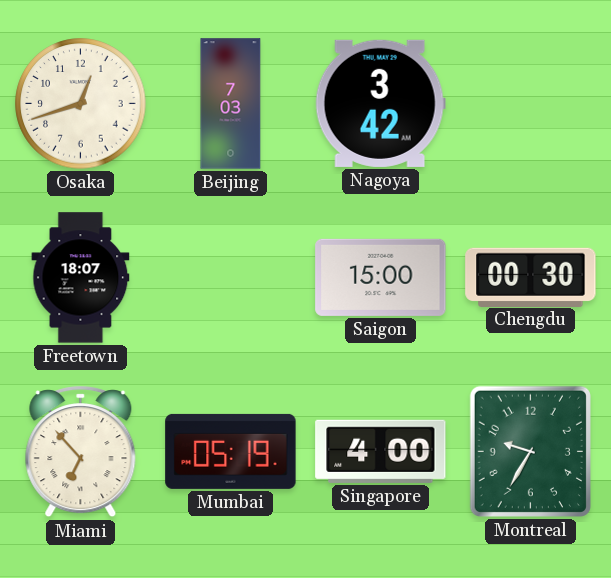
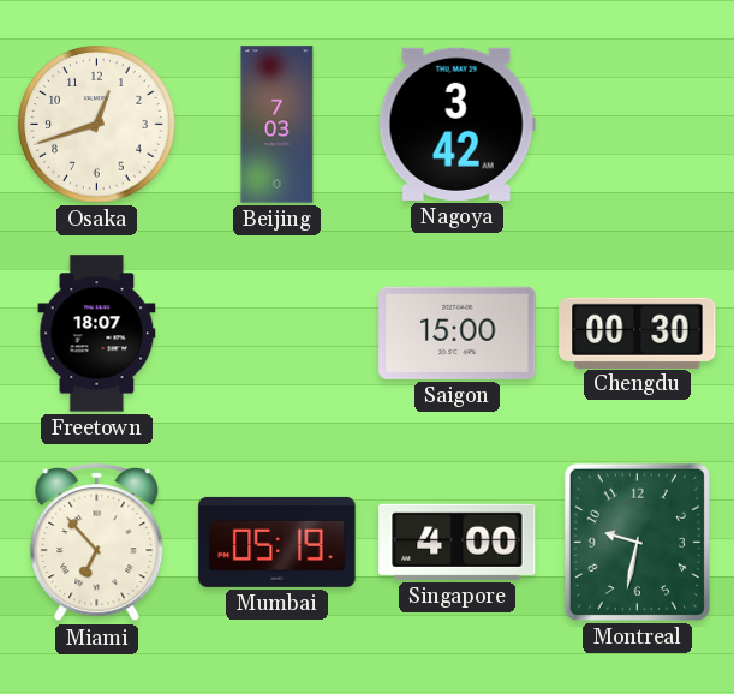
Montreal: 9:35 -> 9:32
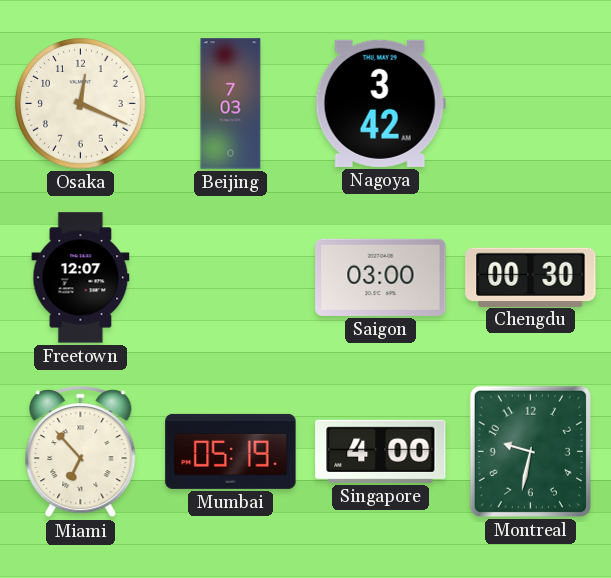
Osaka: 12:42 -> 12:19
Freetown: 18:07 -> 12:07
Saigon: 15:00 -> 03:00
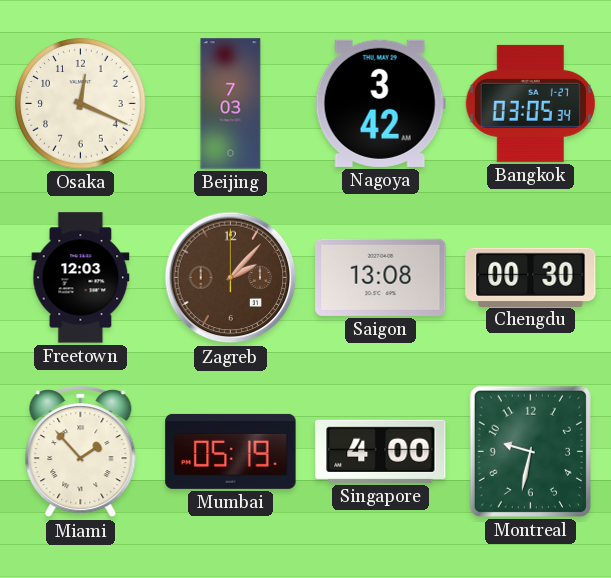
Bangkok: none -> 03:05
Freetown: 12:07 -> 12:03
Zagreb: none -> 2:07
Saigon: 03:00 -> 13:08
Miami: 6:53 -> 1:53
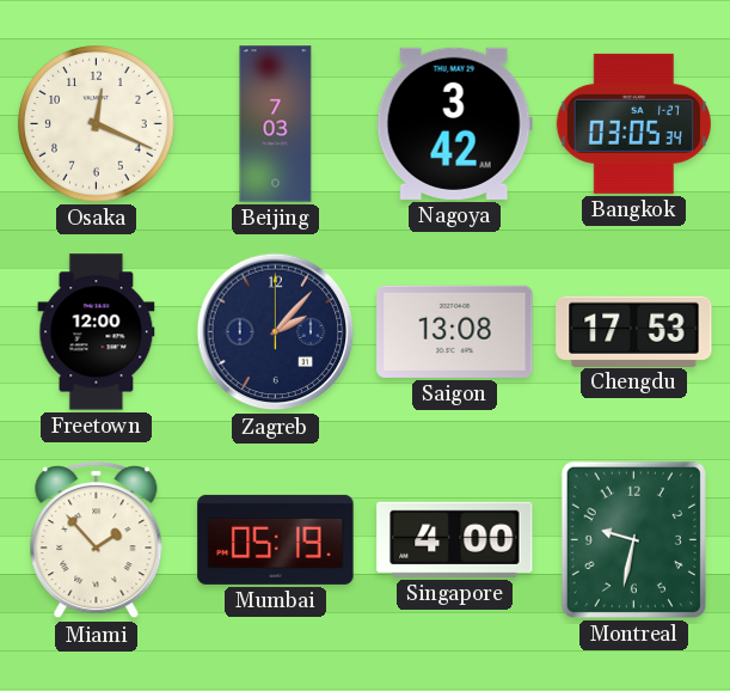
Freetown: 12:03 -> 12:00
Zagreb dial: brown -> navy
Chengdu: 00:30 -> 17:53
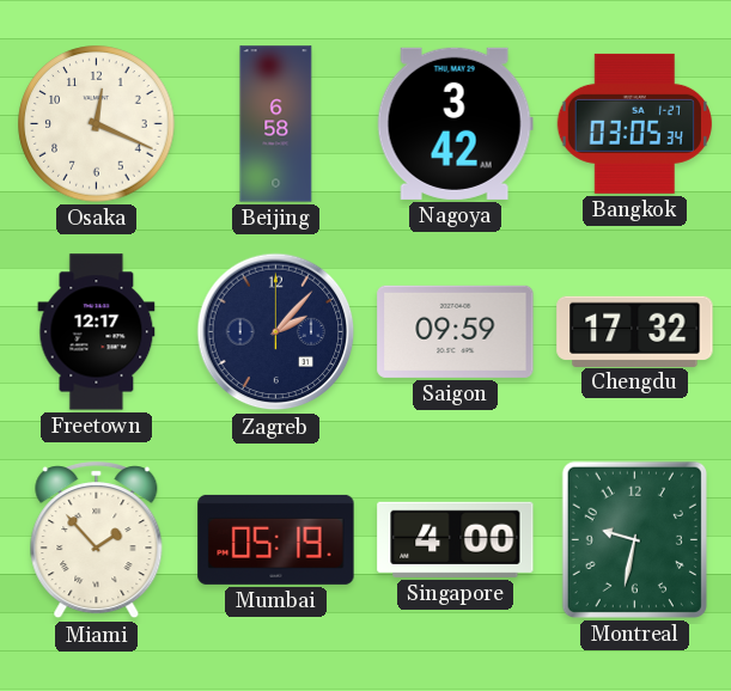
Beijing: 7:03 -> 6:58
Freetown: 12:00 -> 12:17
Saigon: 13:08 -> 09:59
Chengdu: 17:53 -> 17:32
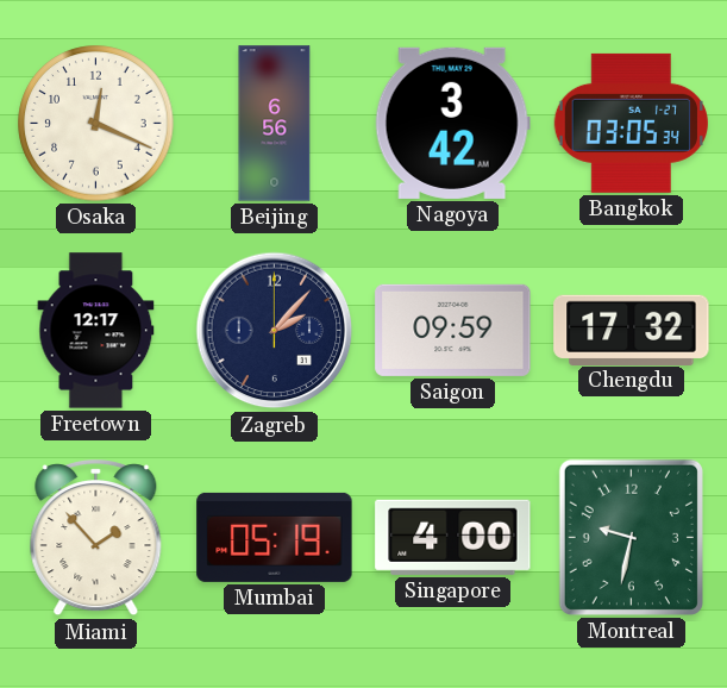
Beijing: 6:58 -> 6:56
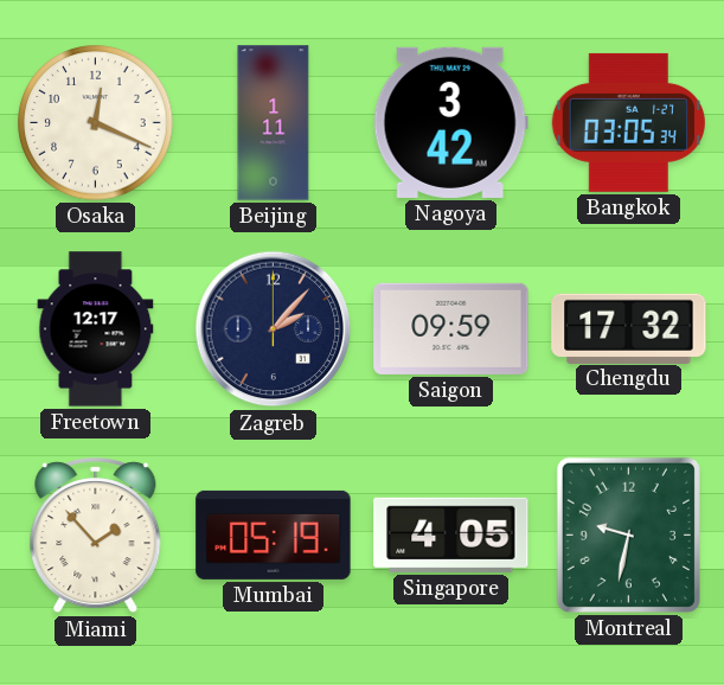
Beijing: 6:56 -> 1:11
Singapore: 4:00 -> 4:05
